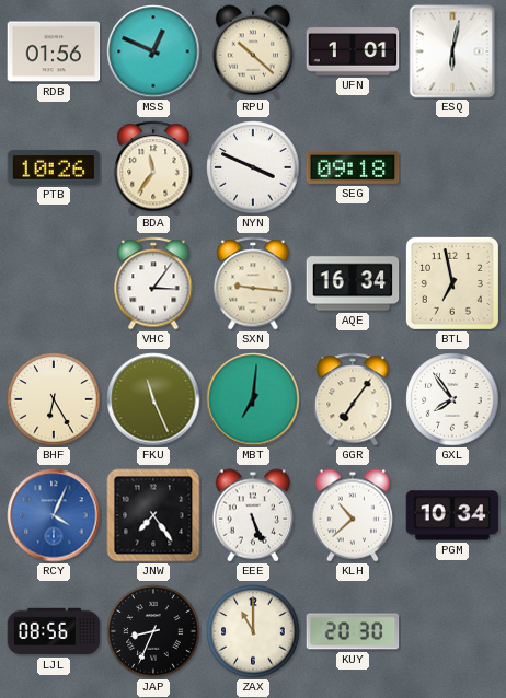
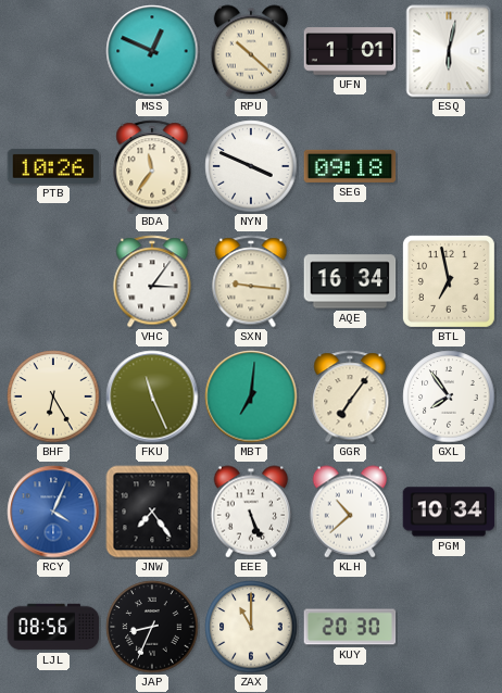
RDB: 01:56 -> none
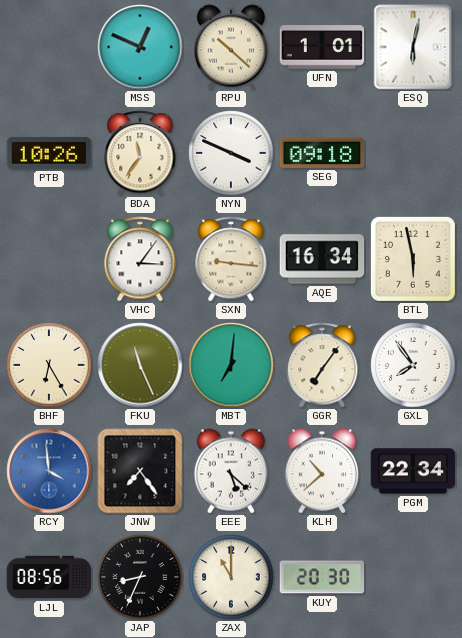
BTL: 6:58 -> 5:58
RCY: 4:04 -> 3:59
EEE: 5:26 -> 5:22
PGM: 10:34 -> 22:34
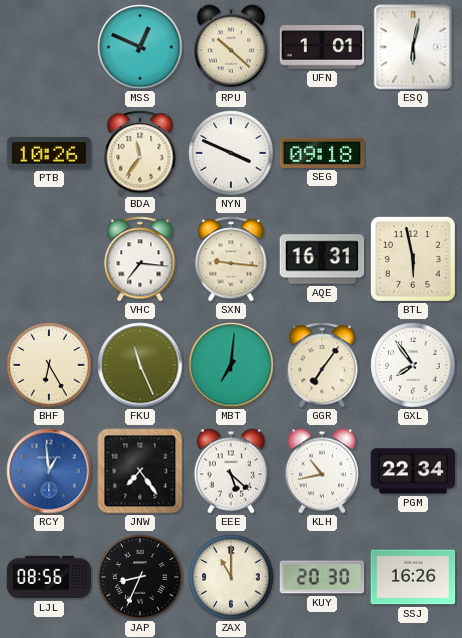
VHC: 3:06 -> 7:16
AQE: 16:34 -> 16:31
RCY: 3:59 -> 12:59
KLH: 10:38 -> 10:43
SSJ: none -> 16:26
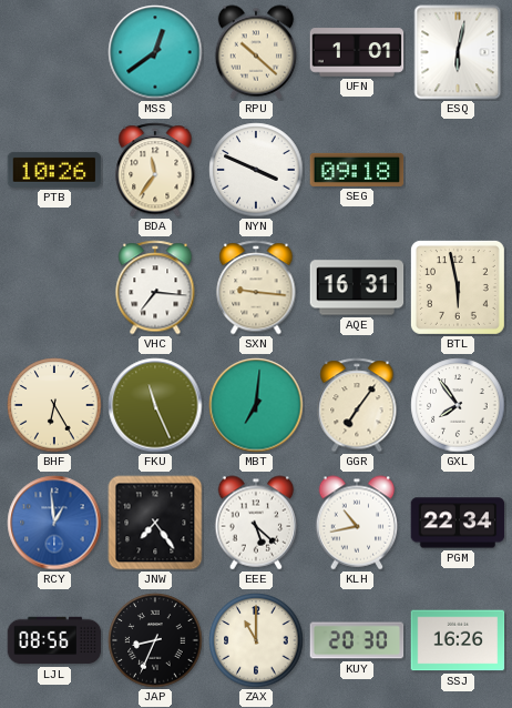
MSS: 12:49 -> 12:39
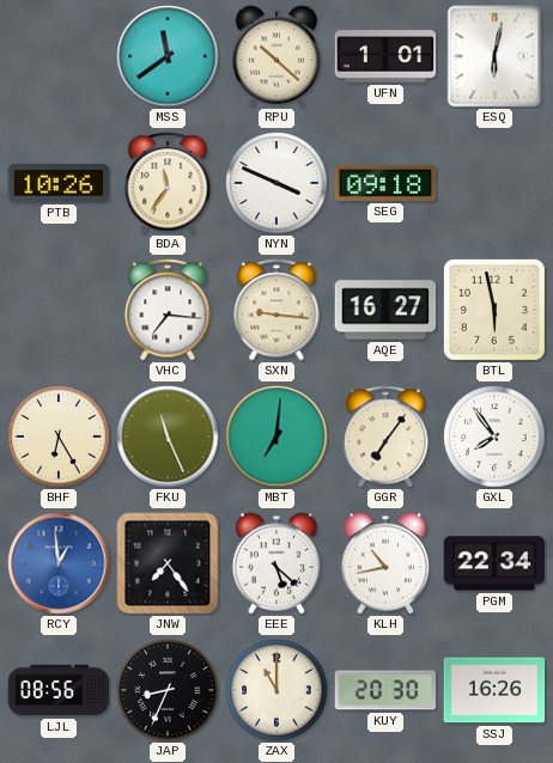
MSS: 12:39 -> 11:39
AQE: 16:31 -> 16:27
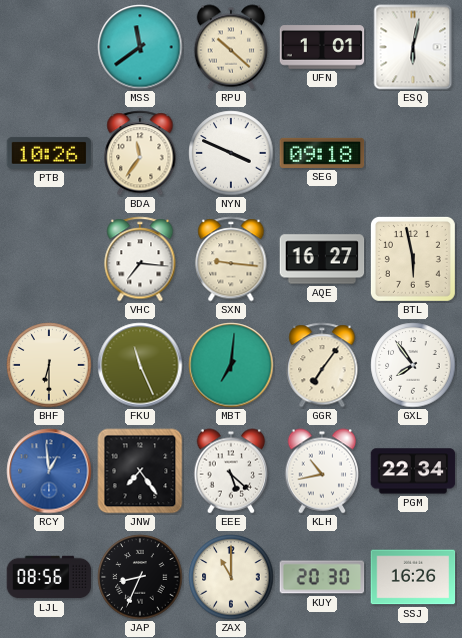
BHF: 6:25 -> 6:30
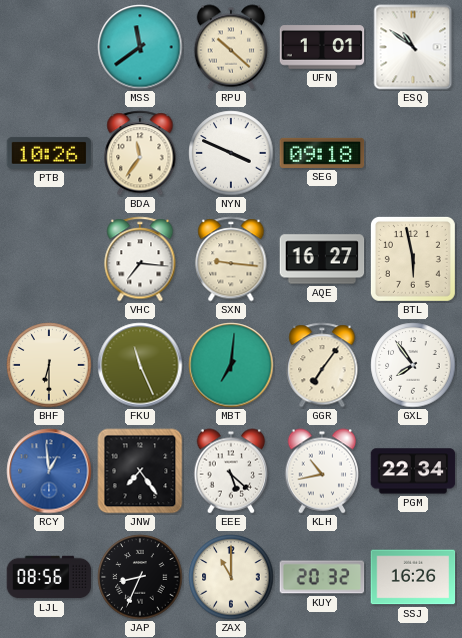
ESQ: 6:02 -> 10:51
KUY: 20:30 -> 20:32
